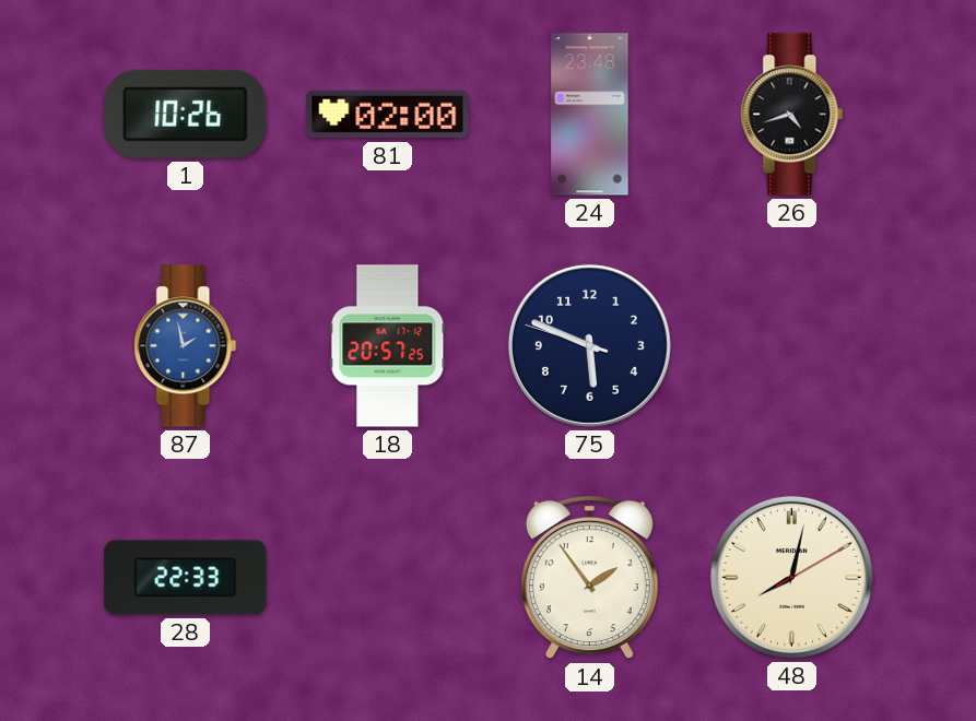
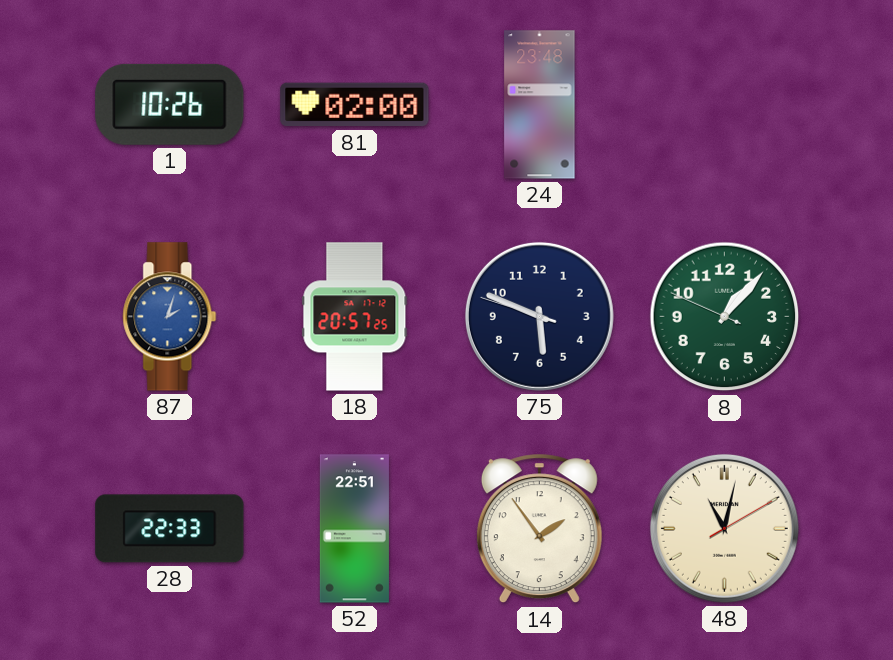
26: 4:42 -> none
87: 1:58 -> 2:03
8: none -> 1:06
52: none -> 22:51
48: 8:02 -> 11:02
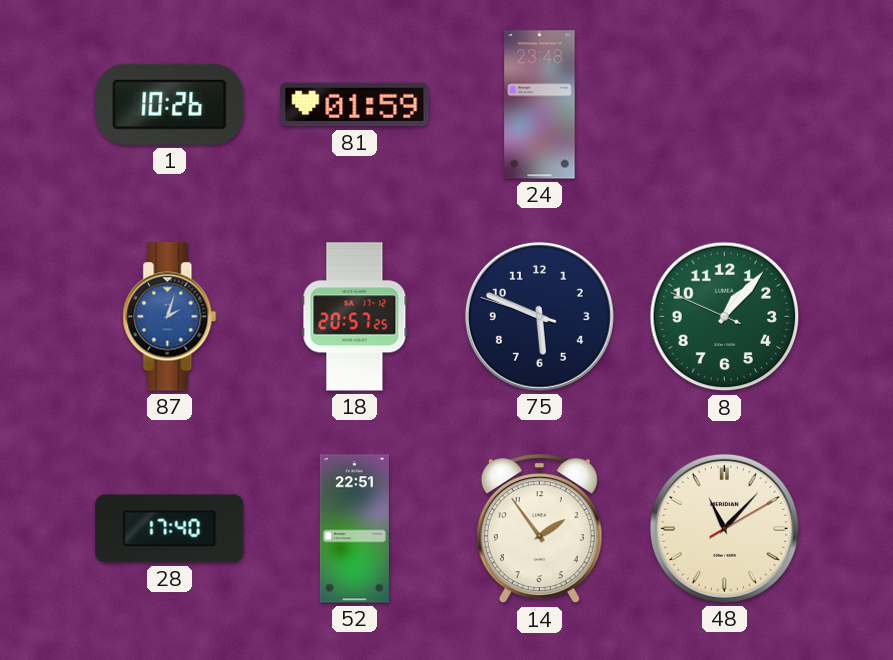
81: 02:00 -> 01:59
28: 22:33 -> 17:40
48: 11:02 -> 11:07
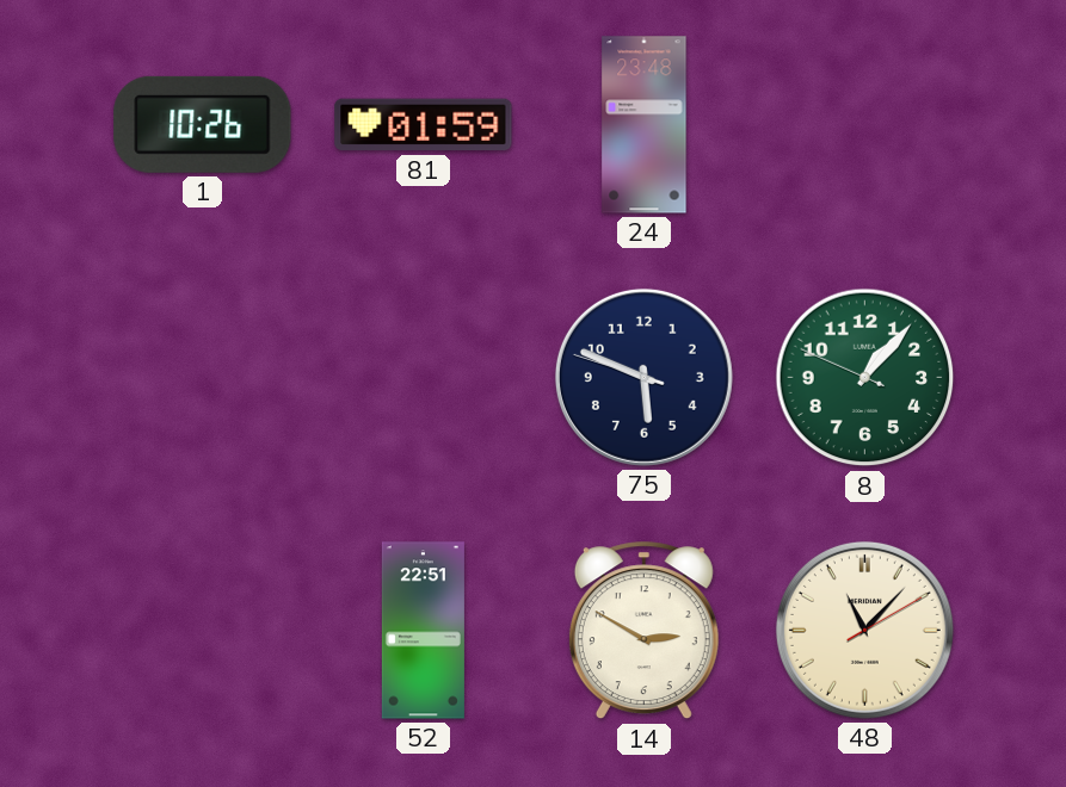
87: 2:03 -> none
18: 20:57 -> none
28: 17:40 -> none
14: 1:54 -> 2:50
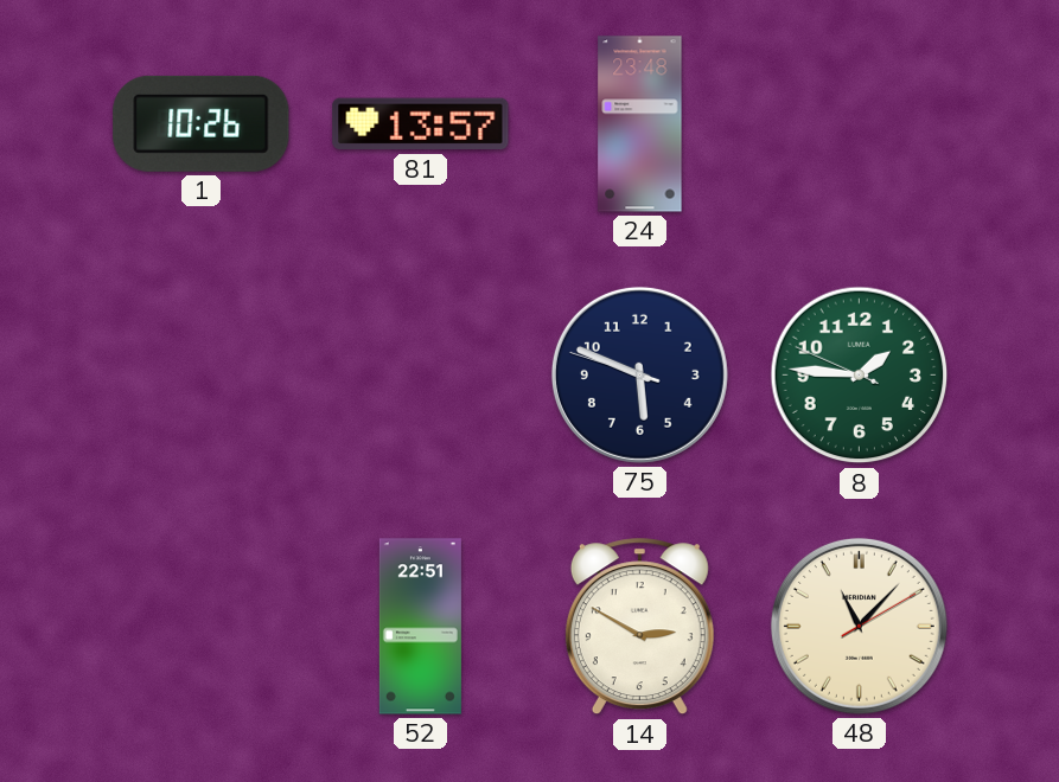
81: 01:59 -> 13:57
8: 1:06 -> 1:45
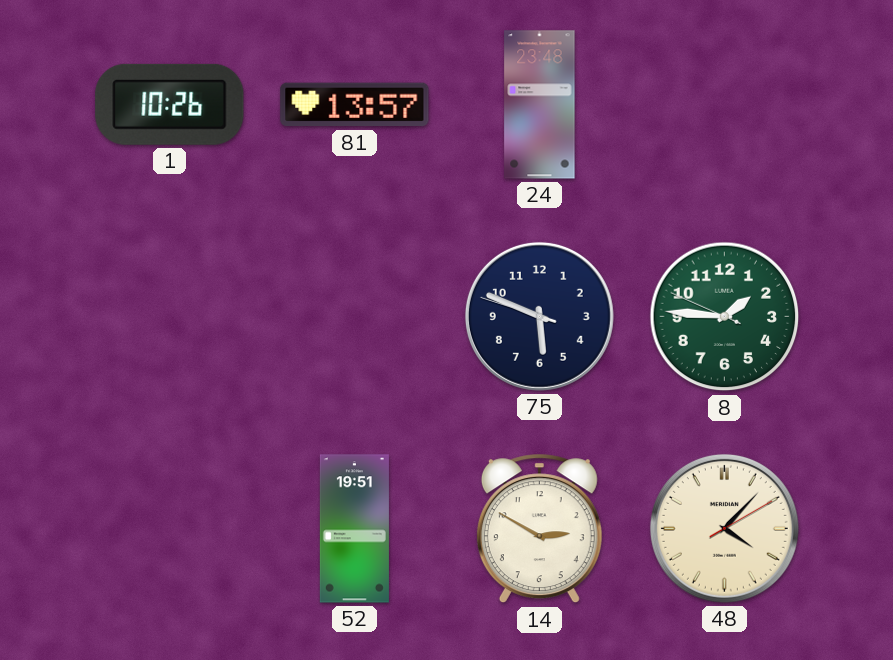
52: 22:51 -> 19:51
48: 11:07 -> 4:07
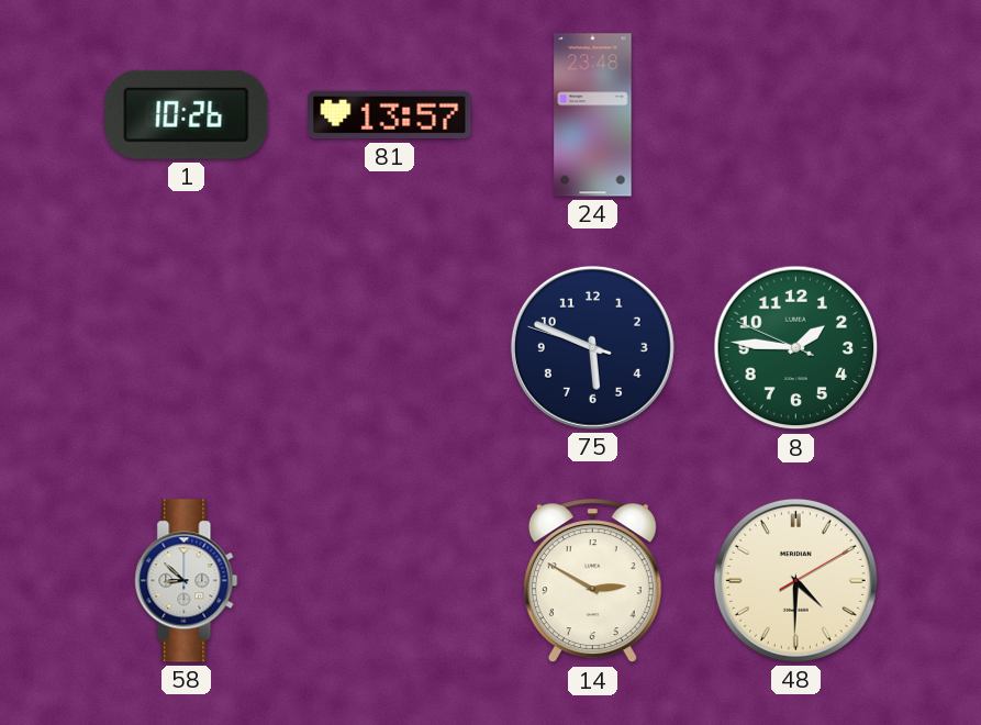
58: none -> 8:52
52: 19:51 -> none
48: 4:07 -> 4:30
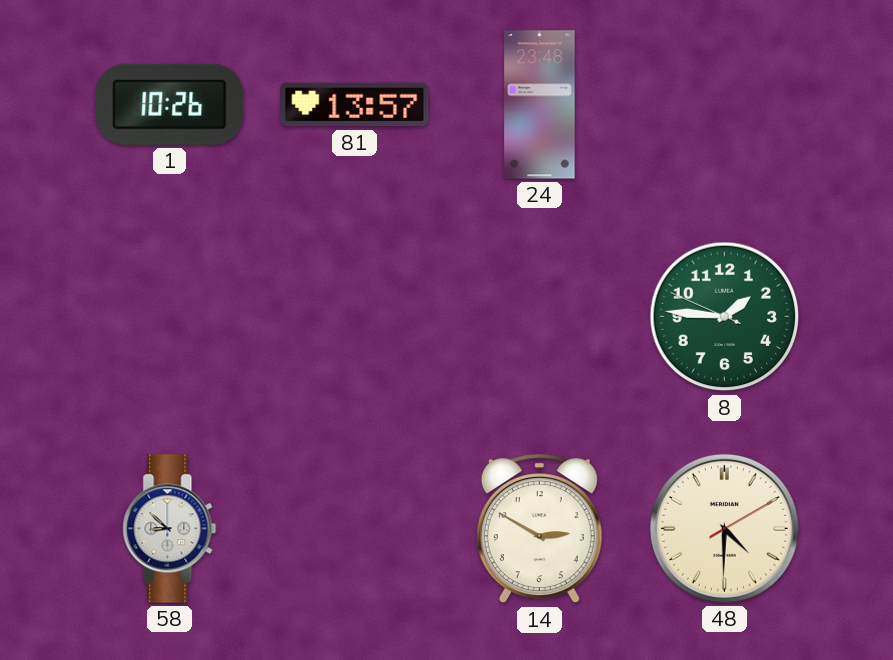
75: 5:48 -> none
